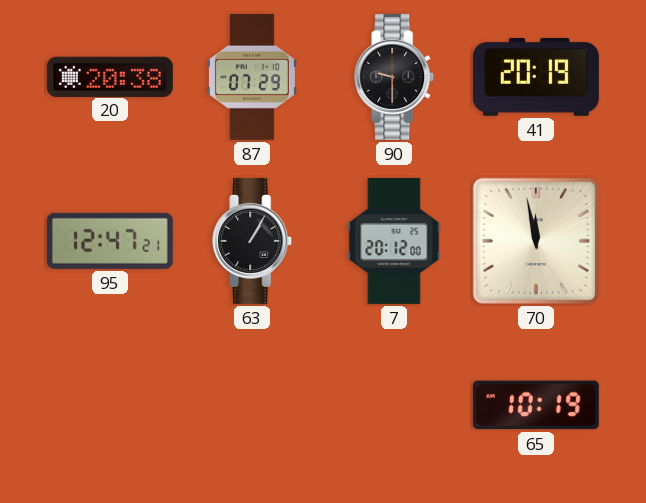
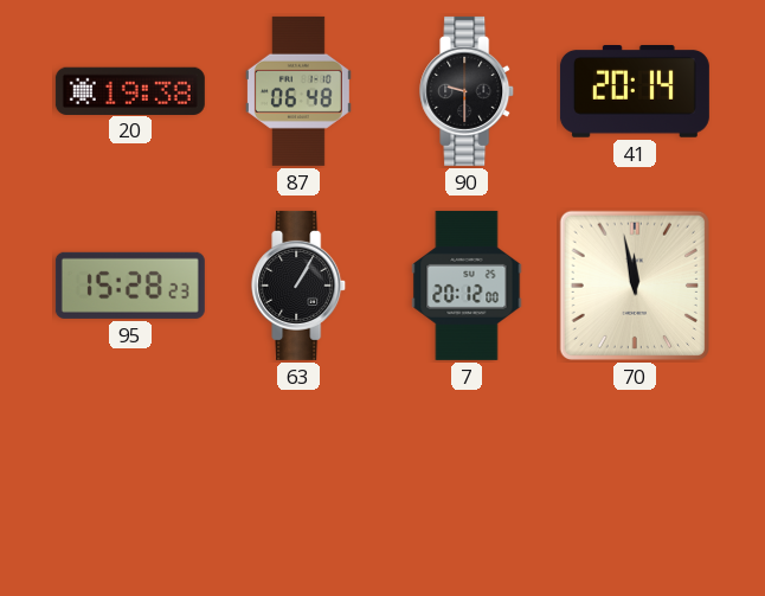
20: 20:38 -> 19:38
87: 07:29 -> 06:48
41: 20:19 -> 20:14
95: 12:47 -> 15:28
65: 10:19 -> none
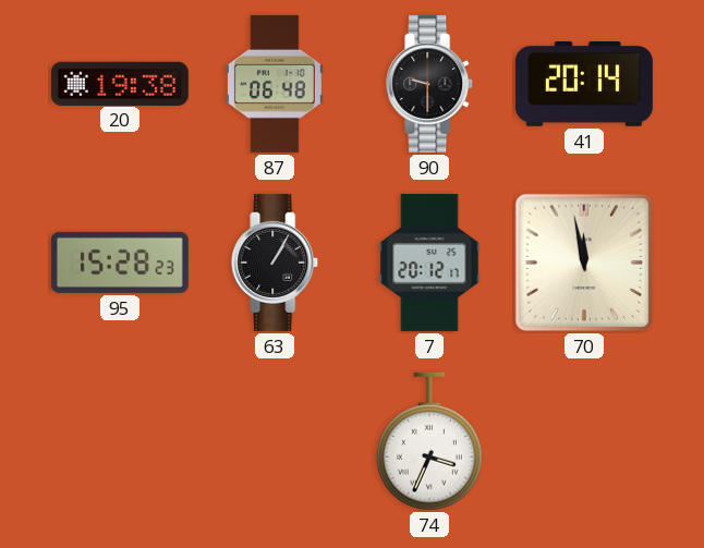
7: 20:12:00 -> 20:12:17
74: none -> 3:34
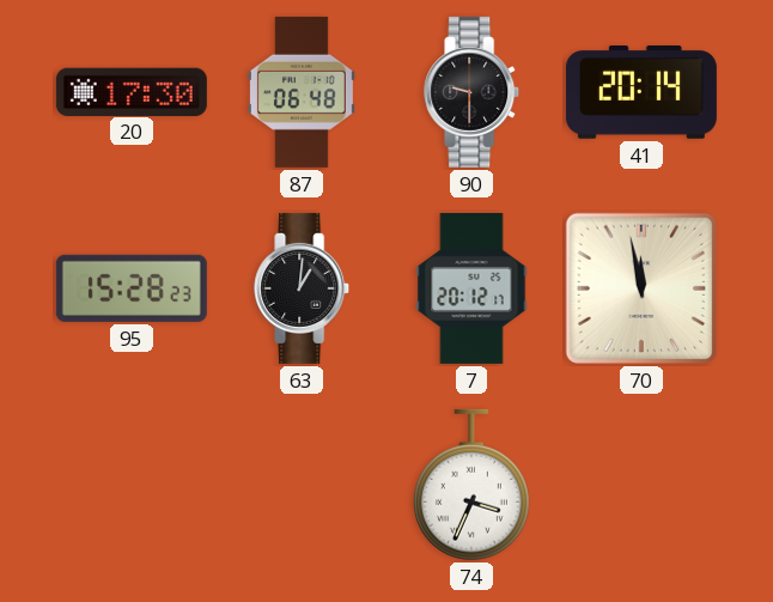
20: 19:38 -> 17:30
63: 1:05 -> 1:01
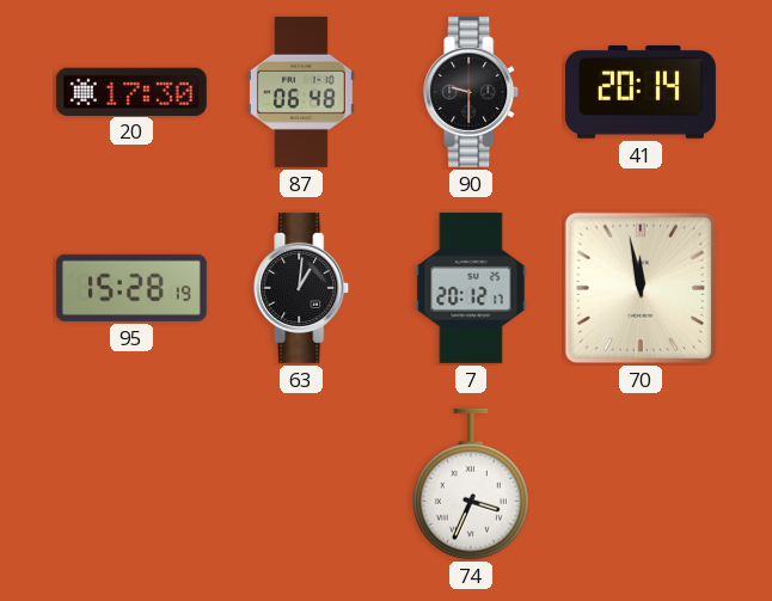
95: 15:28:23 -> 15:28:19
